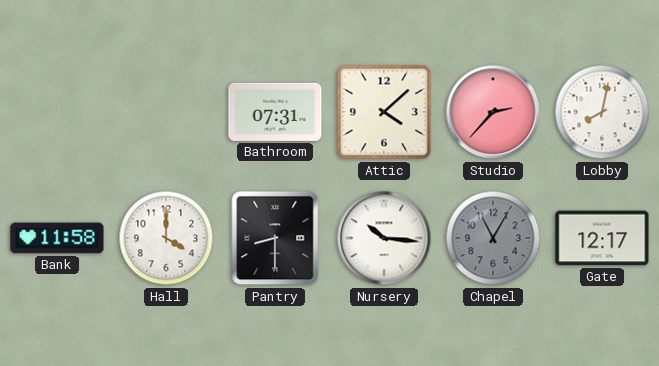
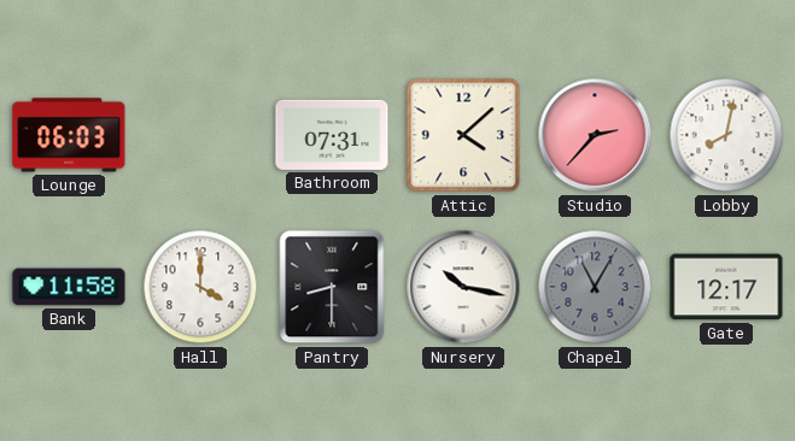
Lounge: none -> 06:03
Nursery: 10:16 -> 10:17
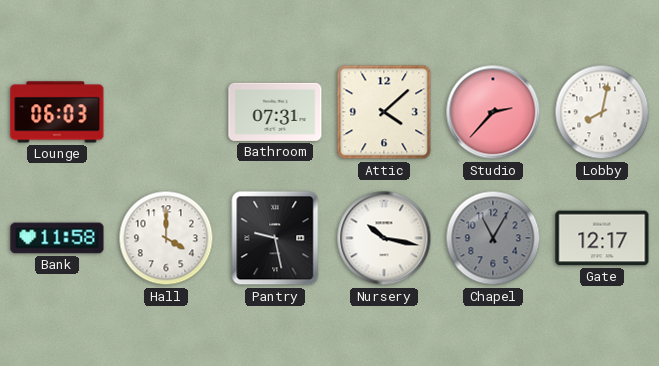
Pantry: 8:30 -> 9:28
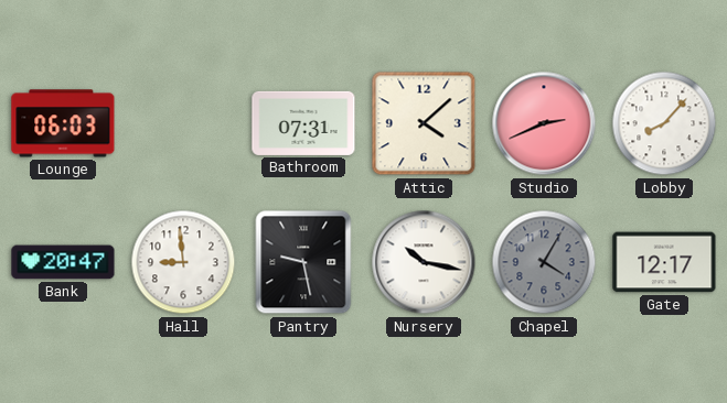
Studio: 2:37 -> 2:41
Lobby: 8:02 -> 8:07
Bank: 11:58 -> 20:47
Hall: 4:00 -> 8:59
Chapel: 11:05 -> 4:05
